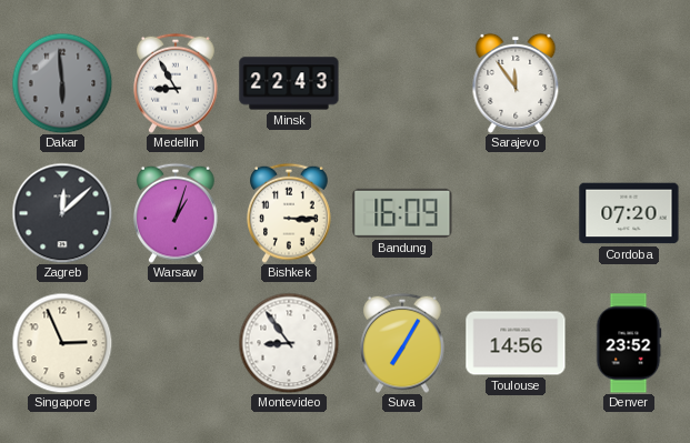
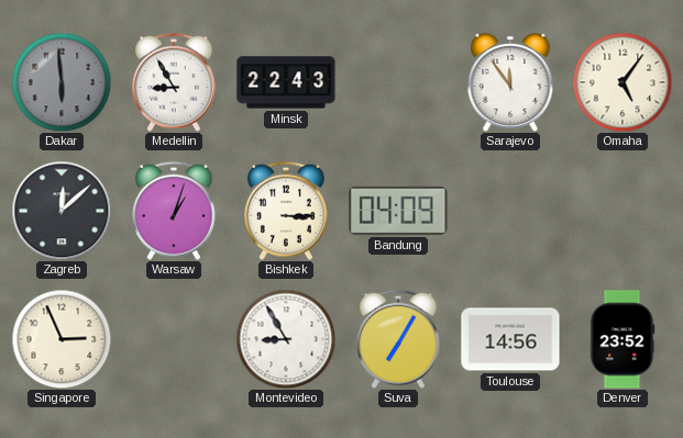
Omaha: none -> 5:06
Bandung: 16:09 -> 04:09
Cordoba: 07:20 -> none
Montevideo: 8:54 -> 8:55
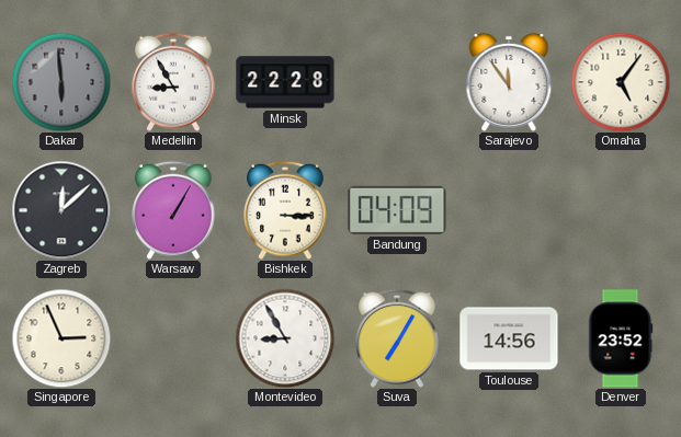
Minsk: 22:43 -> 22:28
Warsaw: 1:03 -> 1:05
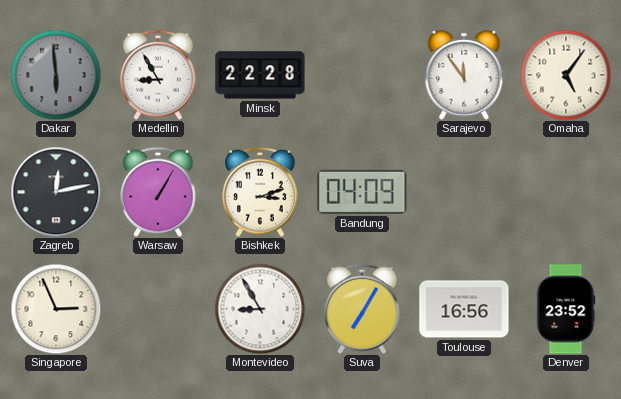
Zagreb: 12:08 -> 12:13
Bishkek: 3:15 -> 3:12
Toulouse: 14:56 -> 16:56
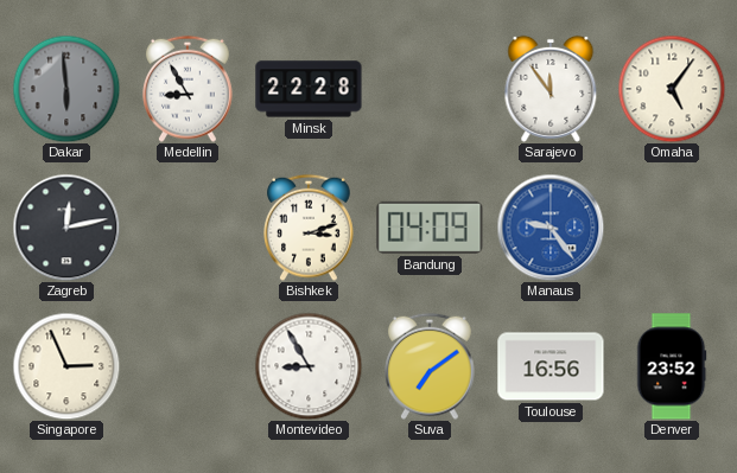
Warsaw: 1:05 -> none
Manaus: none -> 9:24
Suva: 7:05 -> 7:09
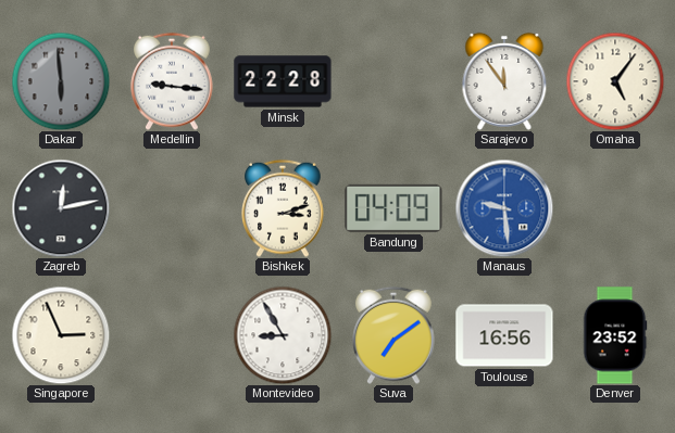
Medellin: 8:55 -> 9:16
Manaus: 9:24 -> 9:29
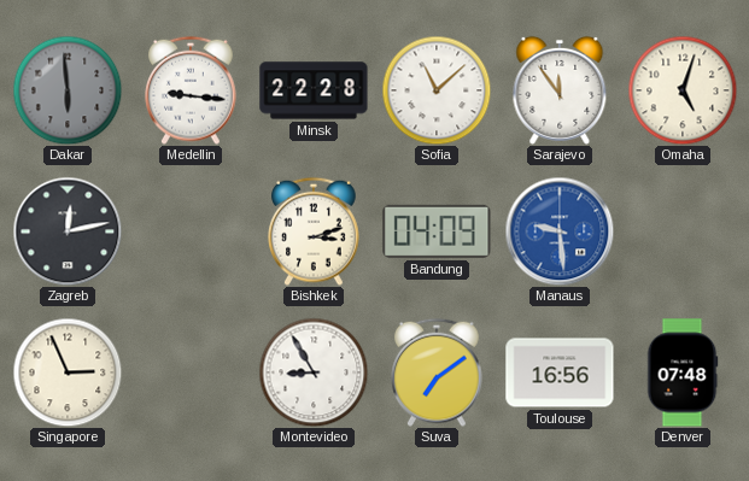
Sofia: none -> 11:08
Omaha: 5:06 -> 5:03
Denver: 23:52 -> 07:48
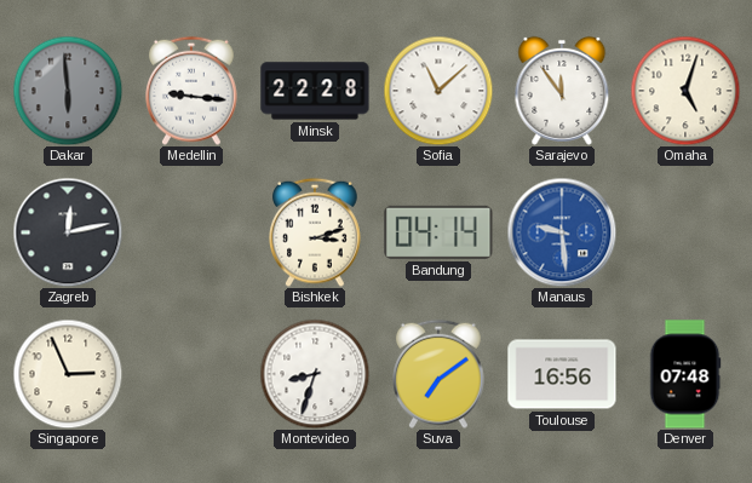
Bandung: 04:09 -> 04:14
Montevideo: 8:55 -> 8:33
